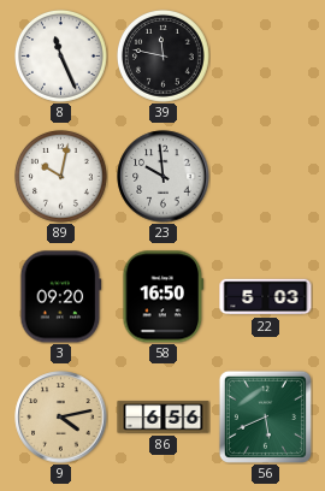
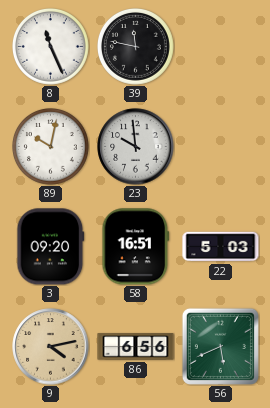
58: 16:50 -> 16:51
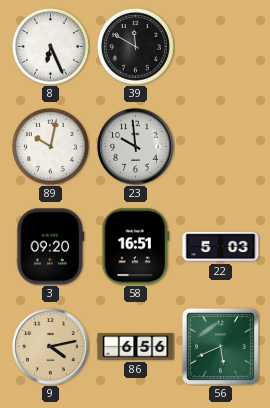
8: 11:26 -> 6:26
39: 11:47 -> 11:50
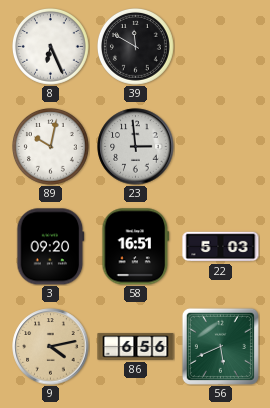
23: 9:59 -> 2:59
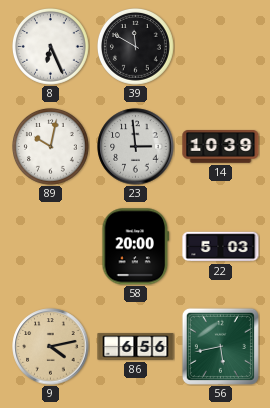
14: none -> 10:39
3: 09:20 -> none
58: 16:51 -> 20:00
56: 5:41 -> 5:43
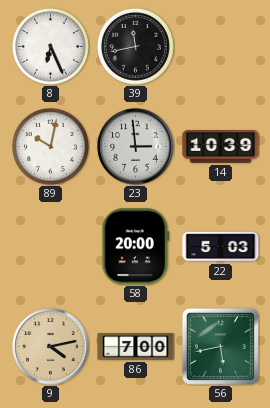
39: 11:50 -> 11:43
86: 6:56 -> 7:00
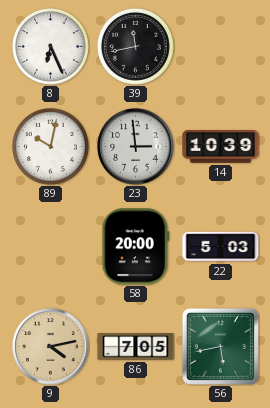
86: 7:00 -> 7:05
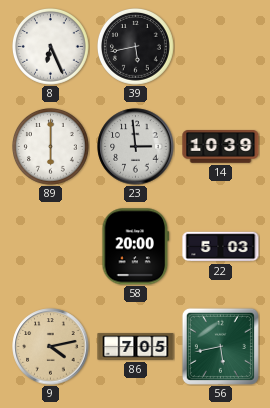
39: 11:43 -> 5:43
89: 10:02 -> 6:00
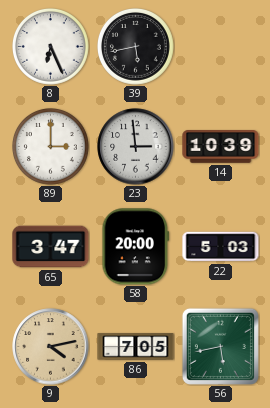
89: 6:00 -> 3:00
65: none -> 3:47
